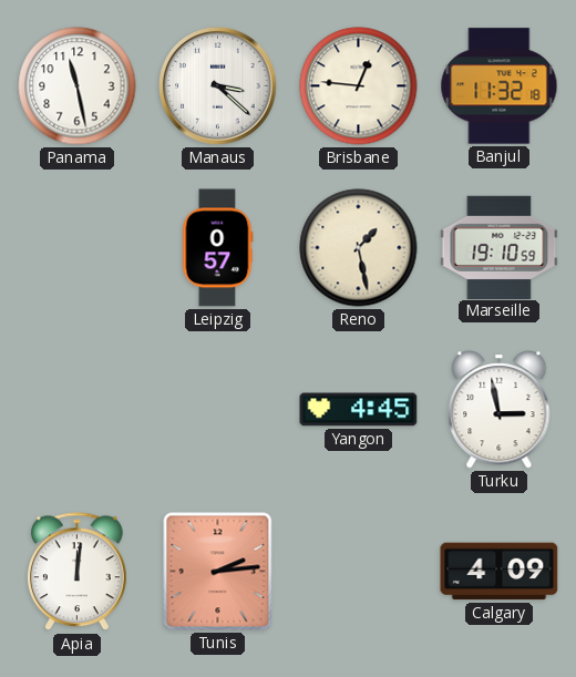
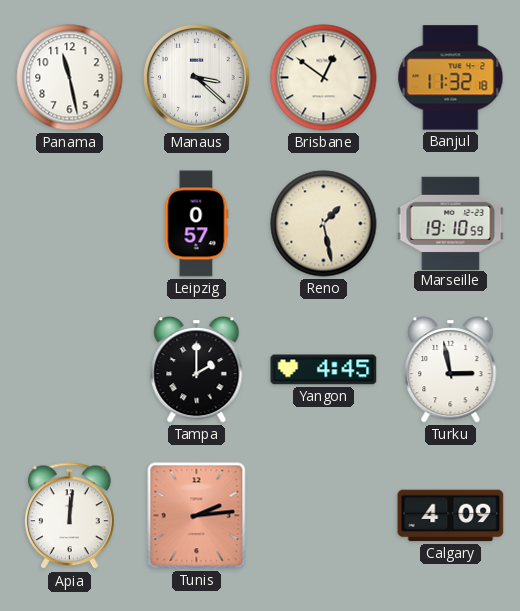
Brisbane: 12:46 -> 12:51
Tampa: none -> 2:00
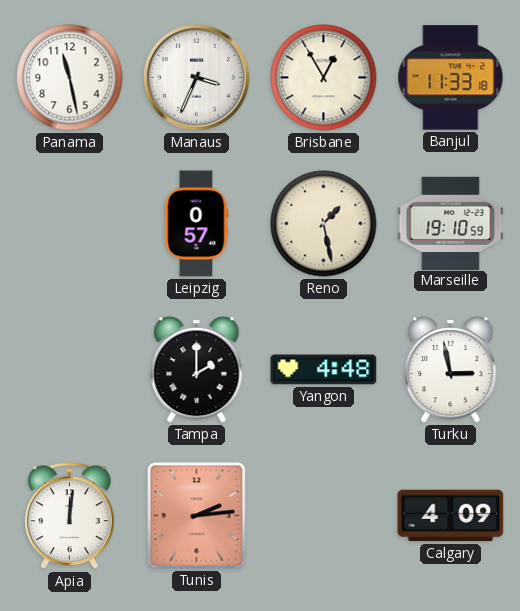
Manaus: 3:22 -> 3:34
Brisbane: 12:51 -> 12:55
Banjul: 11:32 -> 11:33
Yangon: 4:45 -> 4:48
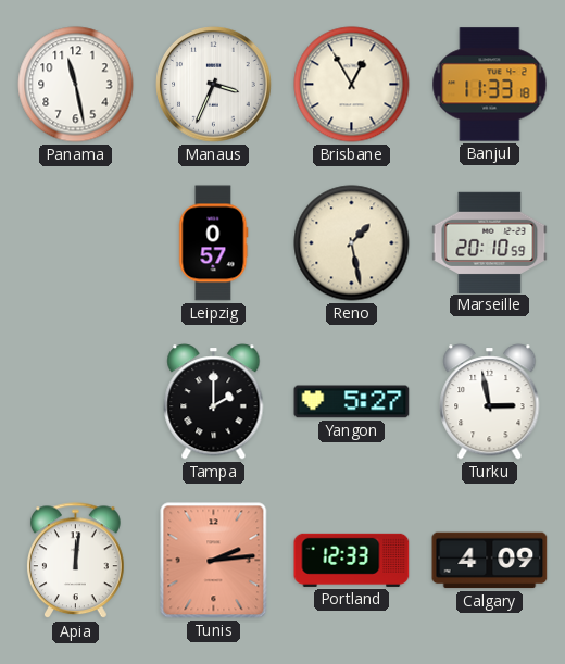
Marseille: 19:10 -> 20:10
Yangon: 4:48 -> 5:27
Portland: none -> 12:33
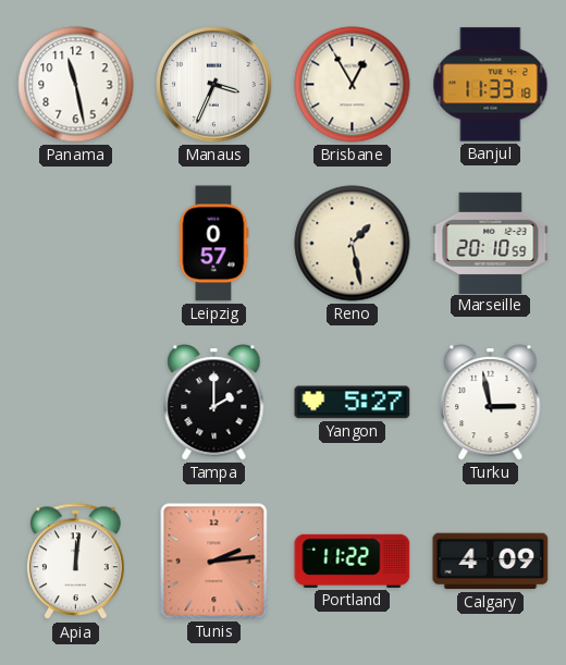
Portland: 12:33 -> 11:22
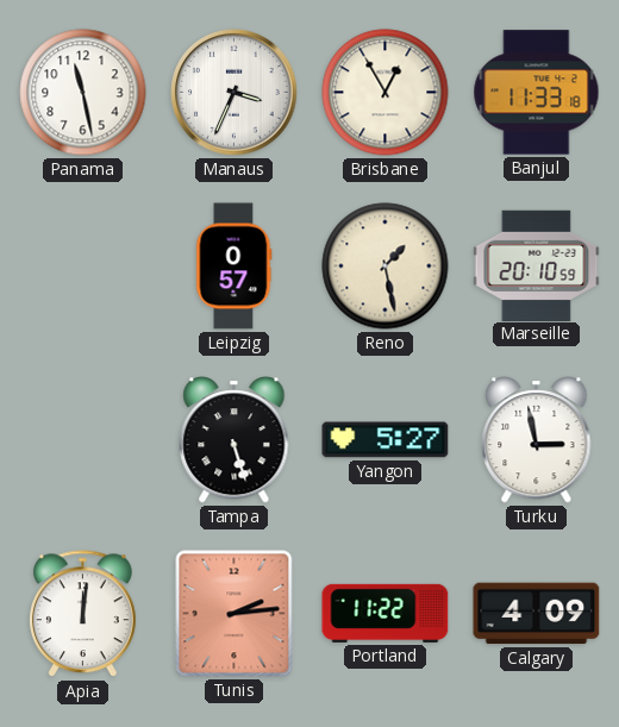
Tampa: 2:00 -> 5:27
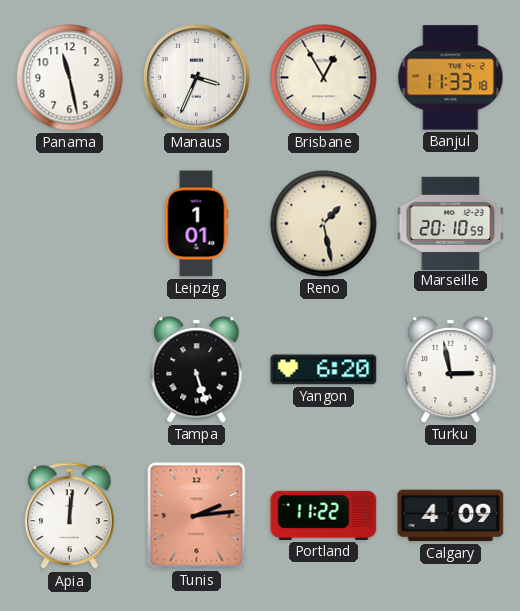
Leipzig: 0:57 -> 1:01
Yangon: 5:27 -> 6:20
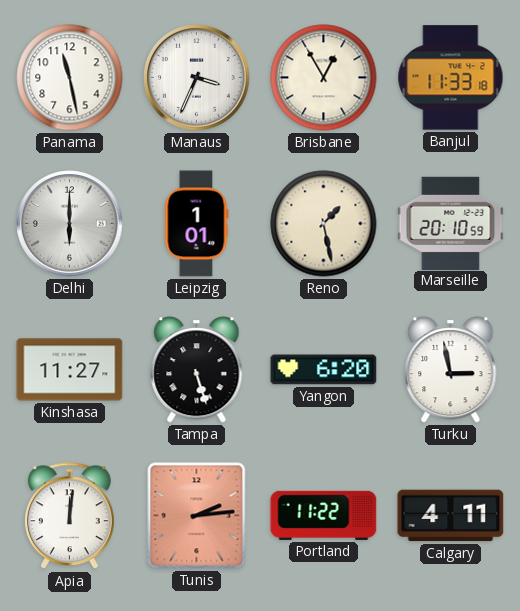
Delhi: none -> 6:00
Kinshasa: none -> 11:27
Calgary: 4:09 -> 4:11
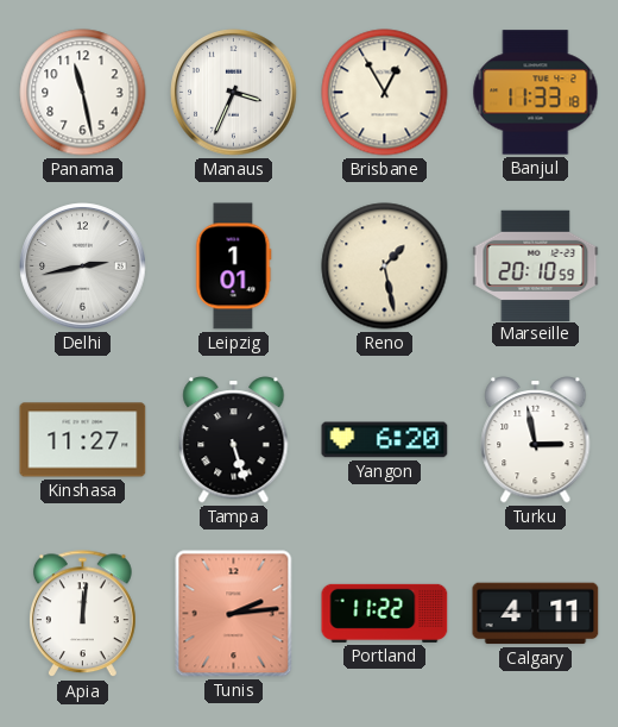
Delhi: 6:00 -> 2:43
